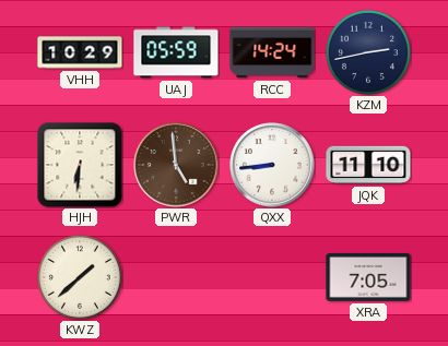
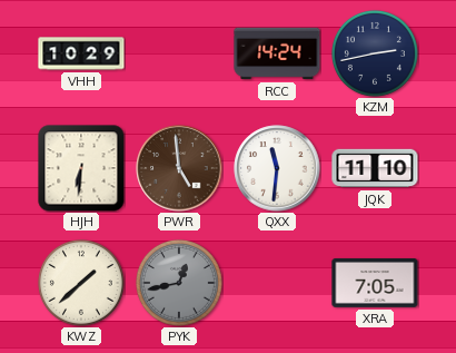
UAJ: 05:59 -> none
QXX: 8:44 -> 11:31
PYK: none -> 12:43
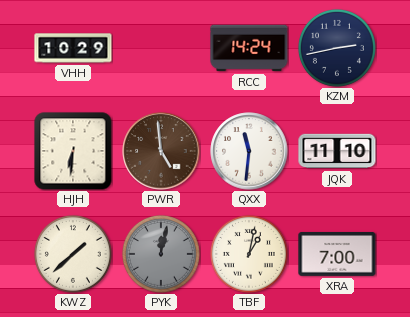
PYK: 12:43 -> 12:02
TBF: none -> 1:02
XRA: 7:05 -> 7:00
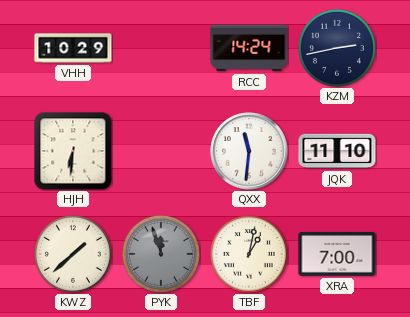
PWR: 4:59 -> none
PYK: 12:02 -> 11:57
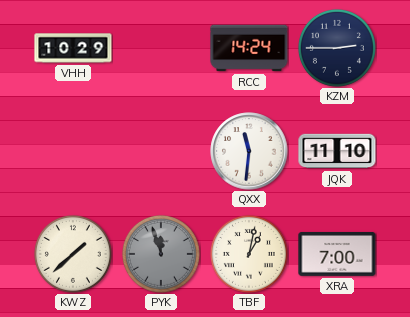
KZM: 2:43 -> 2:45
HJH: 6:31 -> none
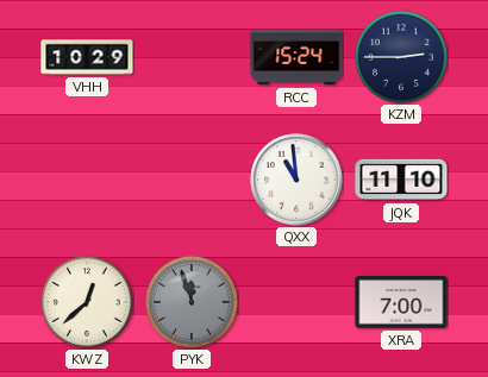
RCC: 14:24 -> 15:24
QXX: 11:31 -> 10:59
KWZ: 1:38 -> 12:38
TBF: 1:02 -> none
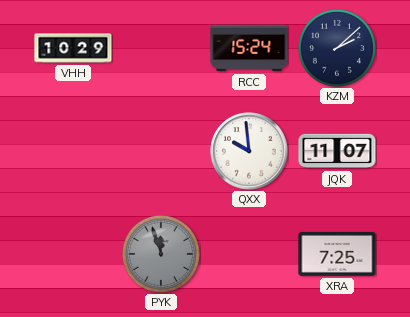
KZM: 2:45 -> 2:08
QXX: 10:59 -> 9:59
JQK: 11:10 -> 11:07
KWZ: 12:38 -> none
XRA: 7:00 -> 7:25
